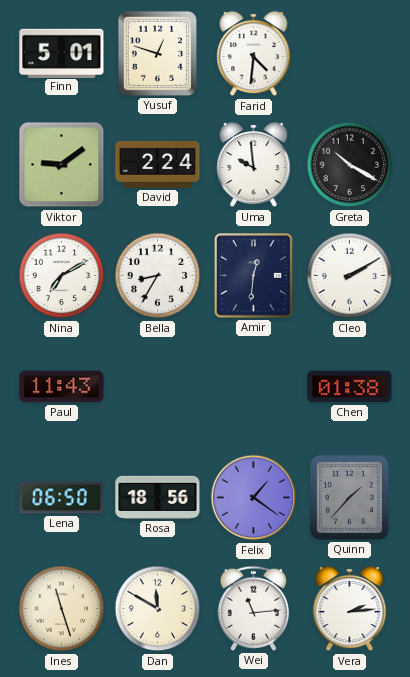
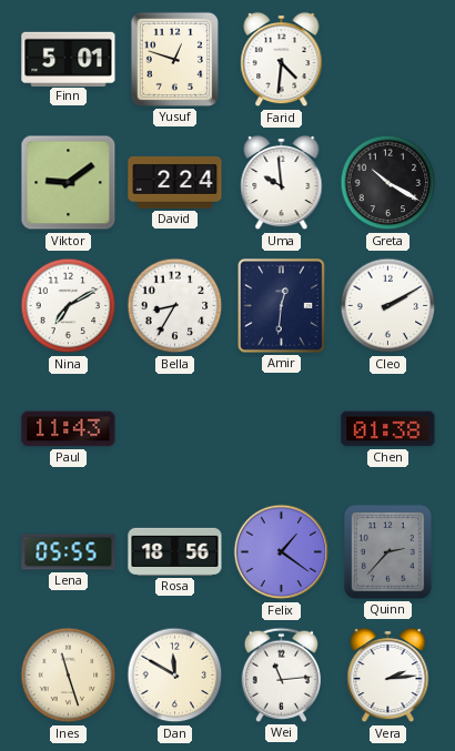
Lena: 06:50 -> 05:55
Quinn: 1:37 -> 2:37
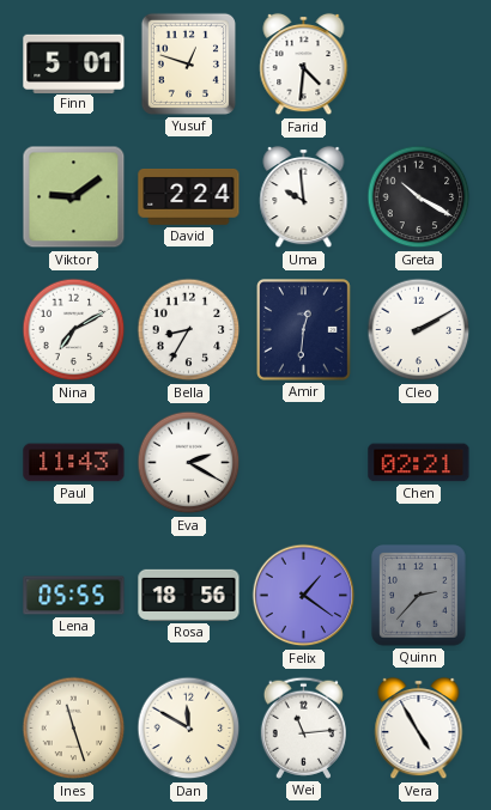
Eva: none -> 2:20
Chen: 01:38 -> 02:21
Vera: 2:14 -> 4:55
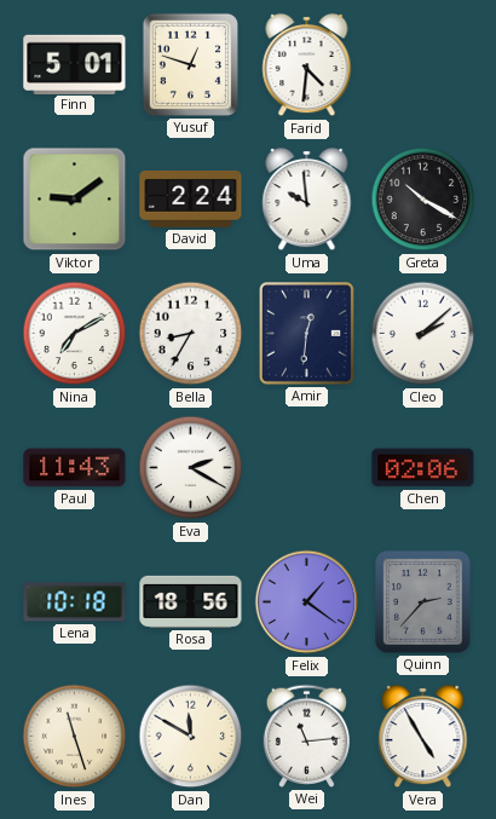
Cleo: 2:10 -> 2:08
Chen: 02:21 -> 02:06
Lena: 05:55 -> 10:18
